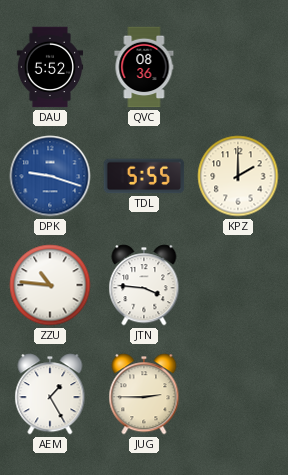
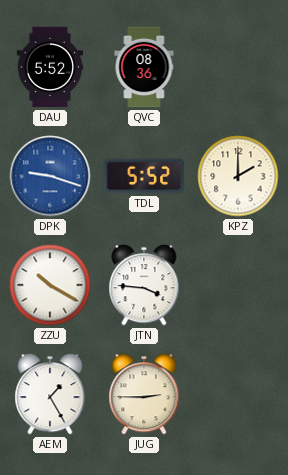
TDL: 5:55 -> 5:52
ZZU: 10:46 -> 10:20
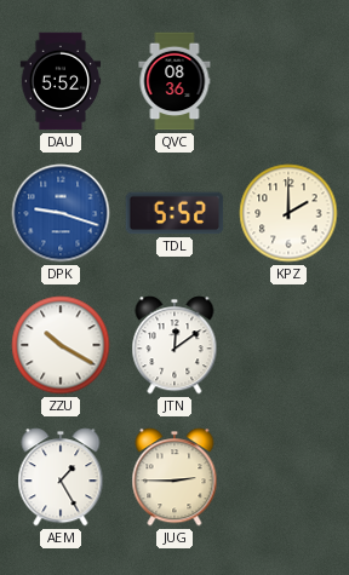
JTN: 3:46 -> 12:09
